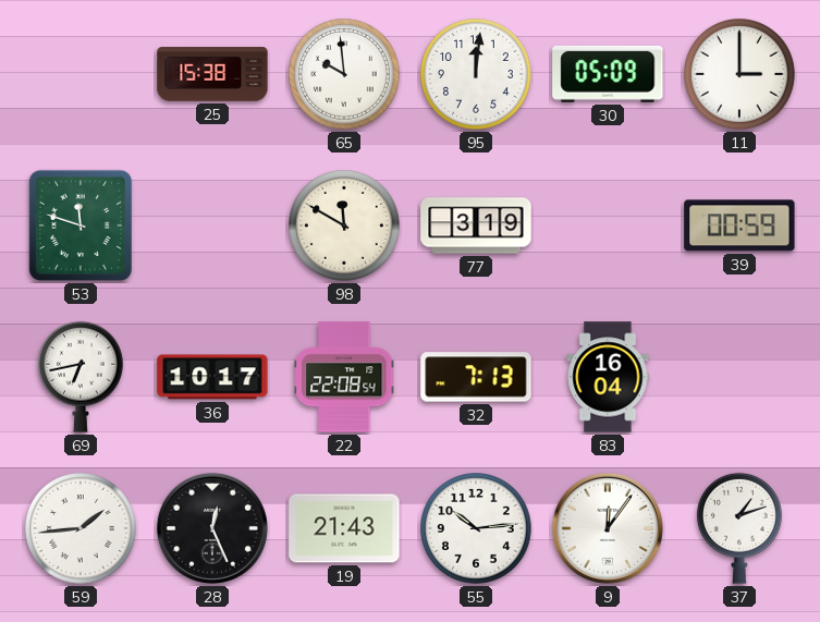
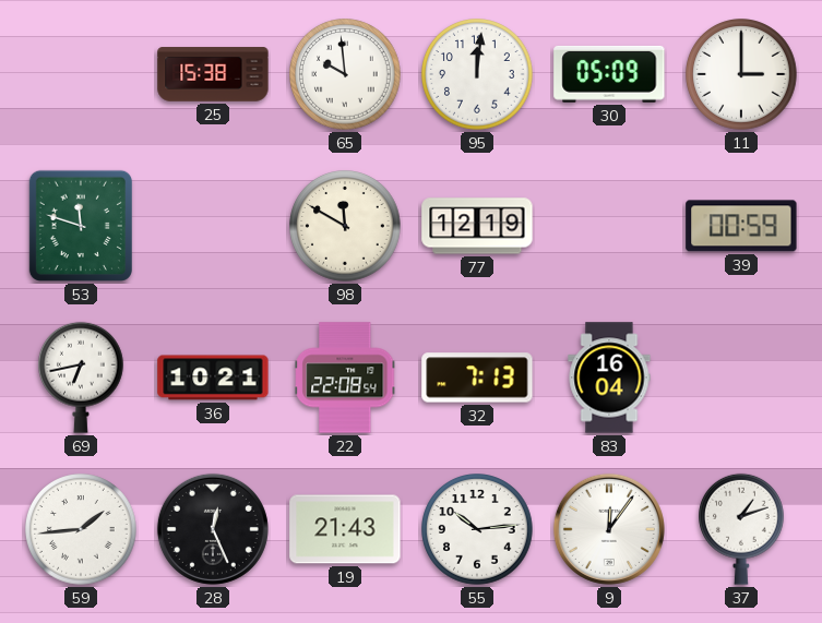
77: 3:19 -> 12:19
36: 10:17 -> 10:21
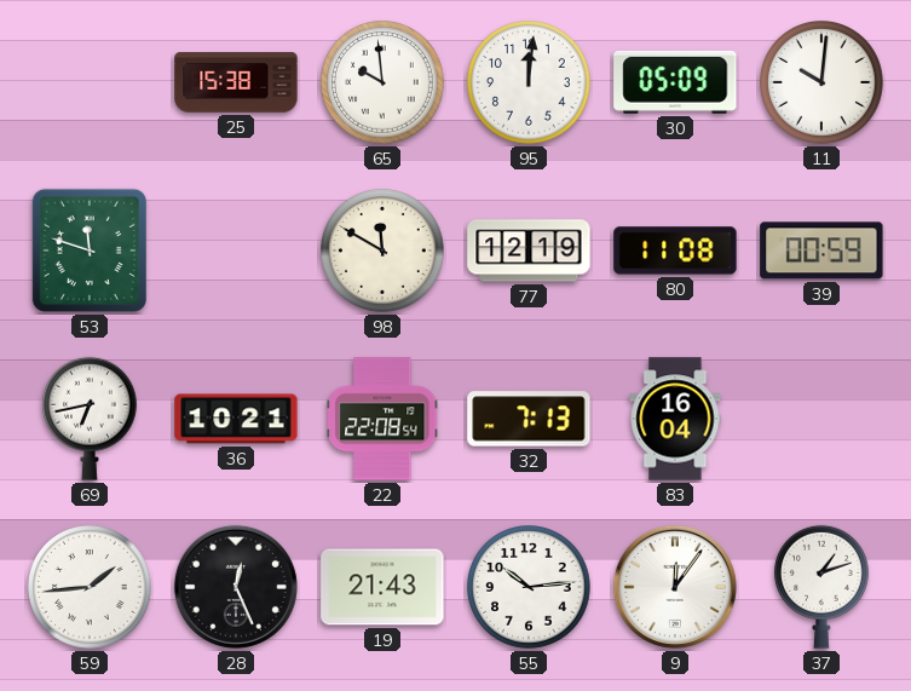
11: 3:00 -> 10:01
80: none -> 11:08
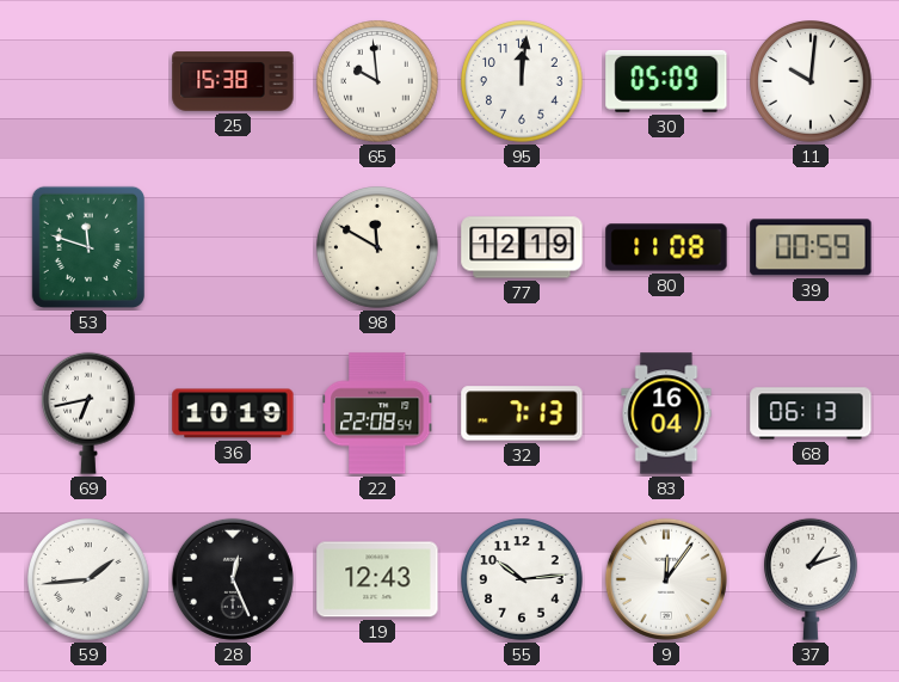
36: 10:21 -> 10:19
68: none -> 06:13
19: 21:43 -> 12:43
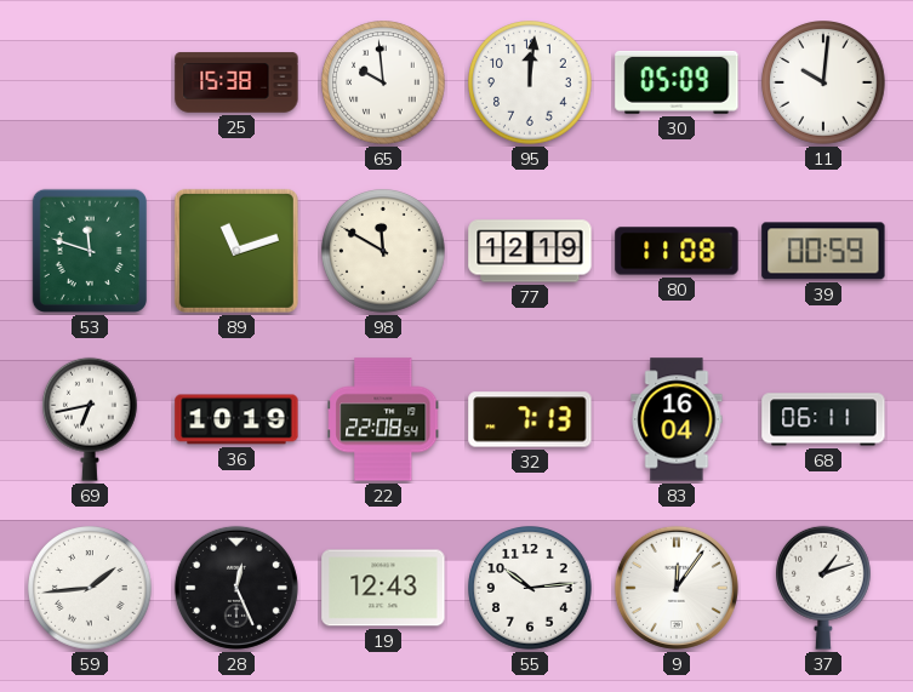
89: none -> 11:12
68: 06:13 -> 06:11
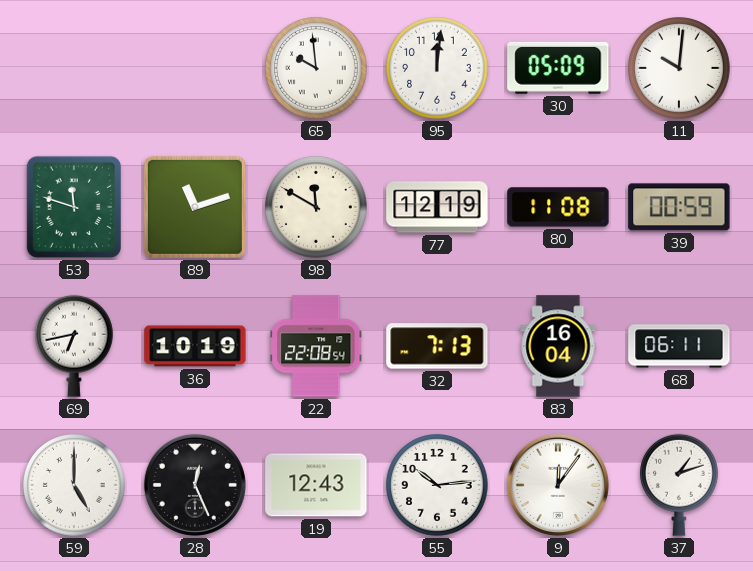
25: 15:38 -> none
59: 1:44 -> 5:00
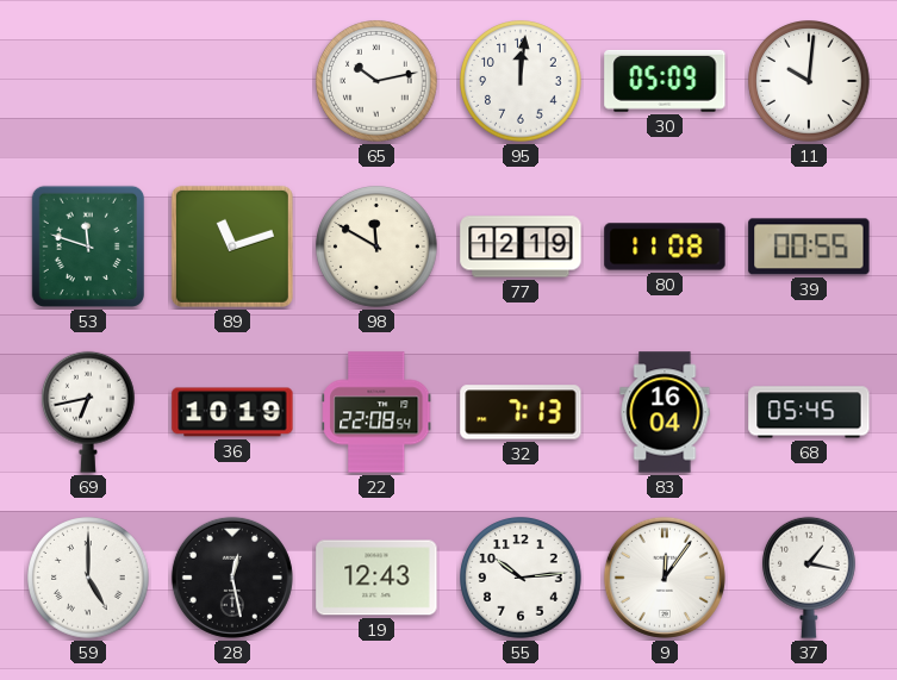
65: 9:59 -> 10:13
39: 00:59 -> 00:55
68: 06:11 -> 05:45
28: 12:26 -> 12:28
37: 1:12 -> 1:17
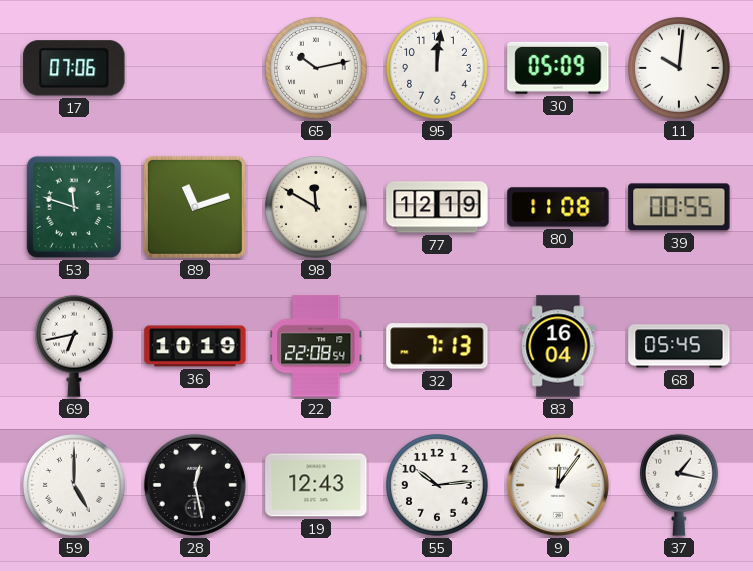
17: none -> 07:06
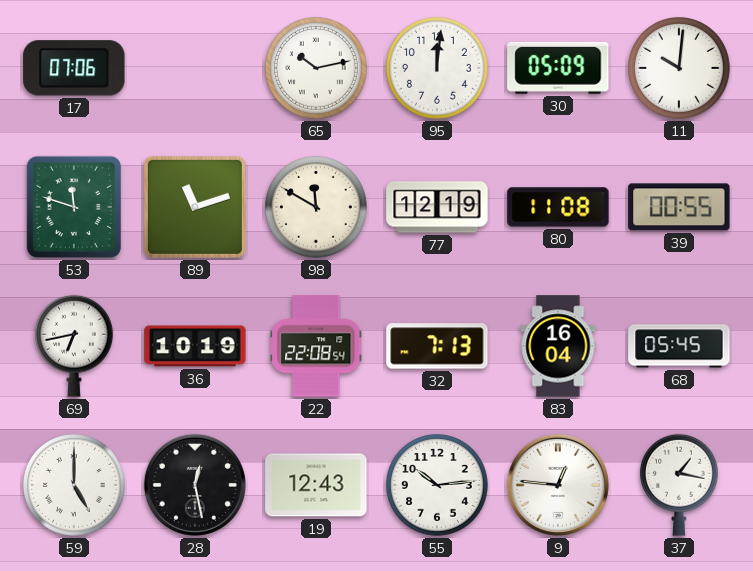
9: 12:06 -> 12:46
